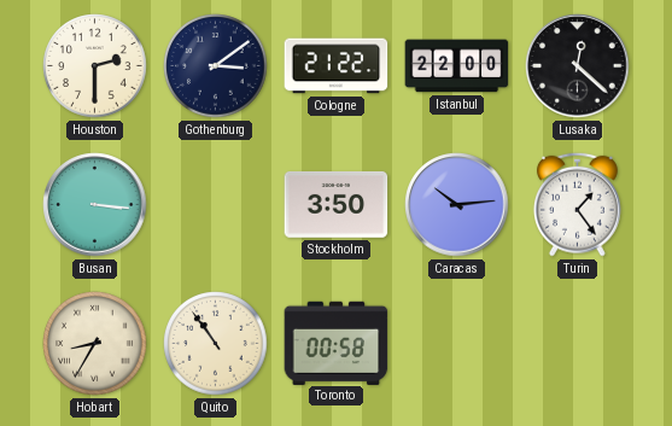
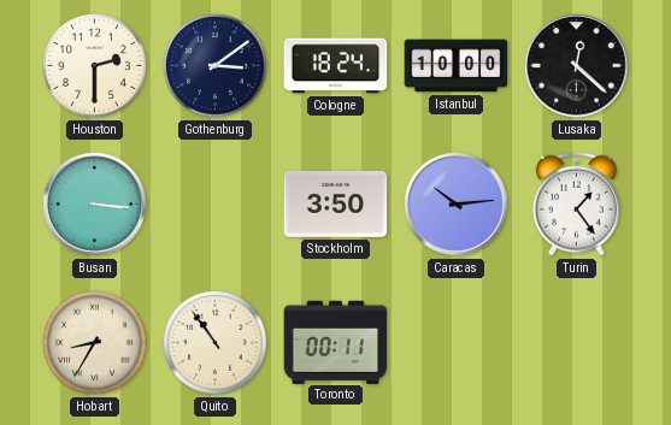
Cologne: 21:22 -> 18:24
Istanbul: 22:00 -> 10:00
Toronto: 00:58 -> 00:11
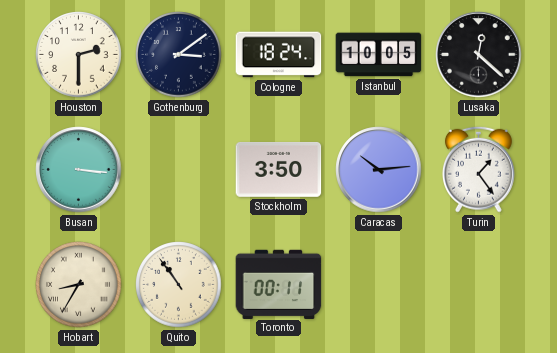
Istanbul: 10:00 -> 10:05
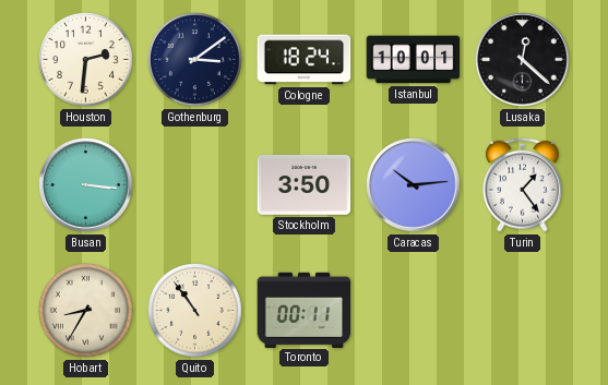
Houston: 2:30 -> 2:31
Istanbul: 10:05 -> 10:01
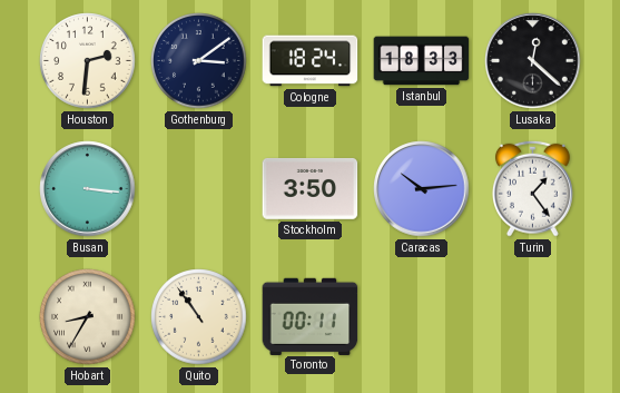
Istanbul: 10:01 -> 18:33
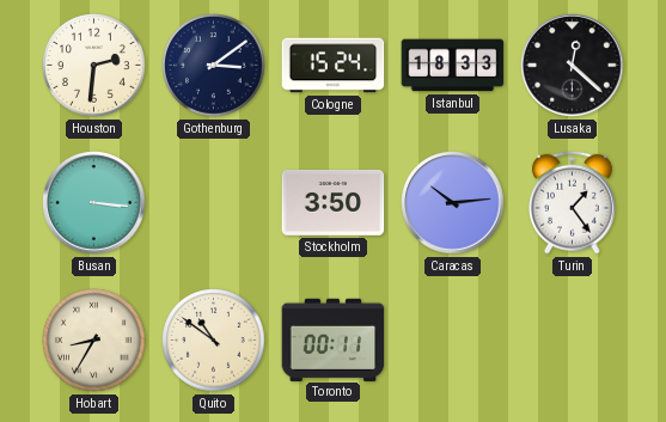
Cologne: 18:24 -> 15:24
Quito: 10:54 -> 10:51
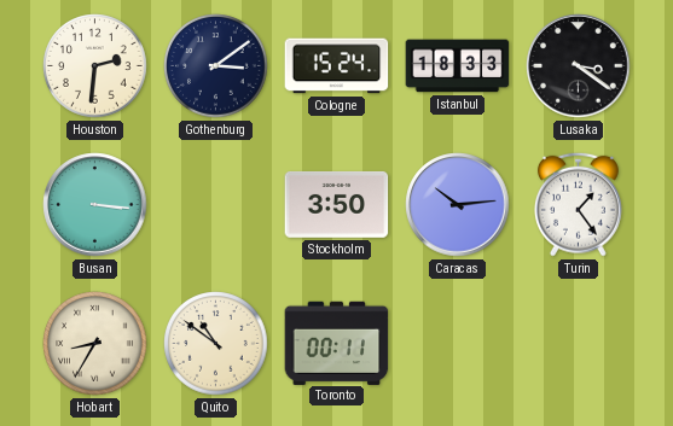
Lusaka: 12:22 -> 3:21
